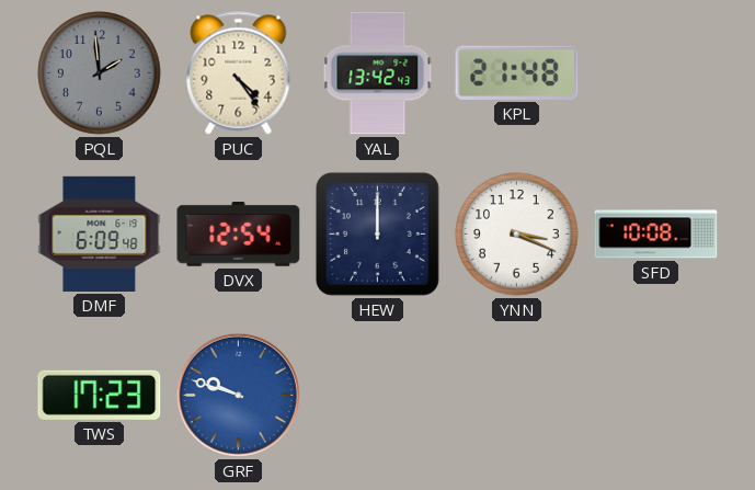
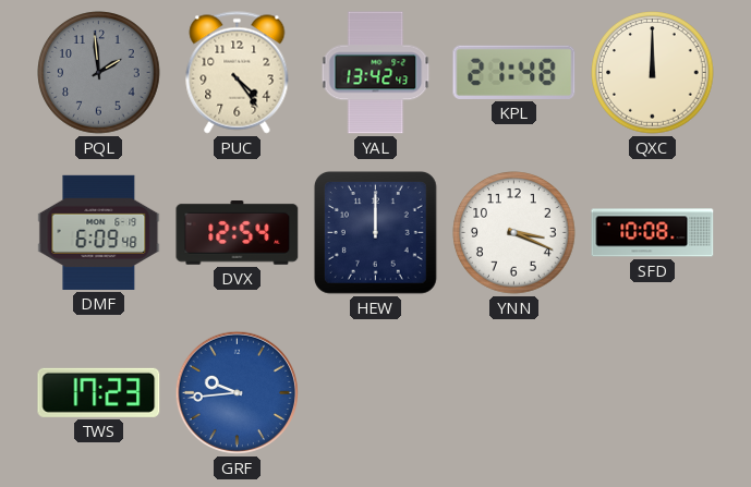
QXC: none -> 12:00
GRF: 9:48 -> 9:44
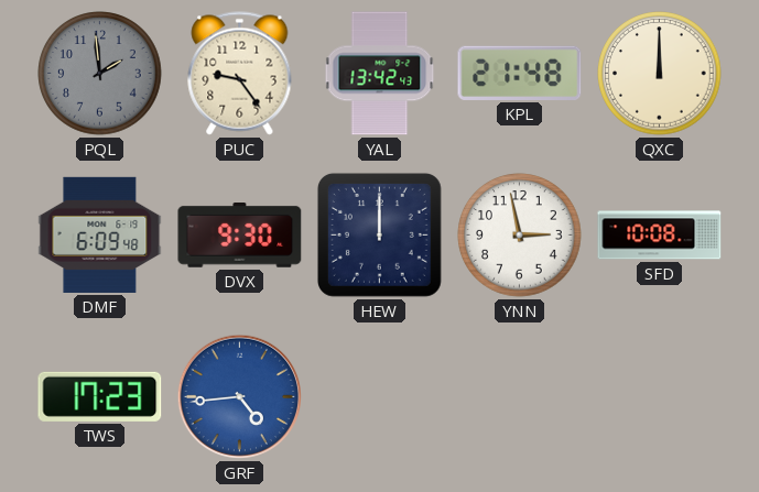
PUC: 4:24 -> 9:24
DVX: 12:54 -> 9:30
YNN: 3:19 -> 2:58
GRF: 9:44 -> 4:44
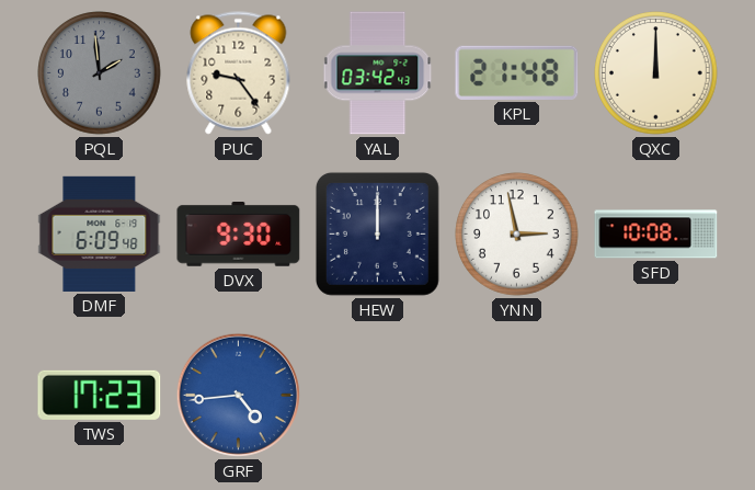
YAL: 13:42 -> 03:42
